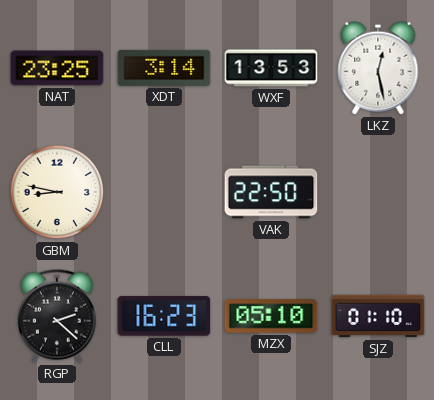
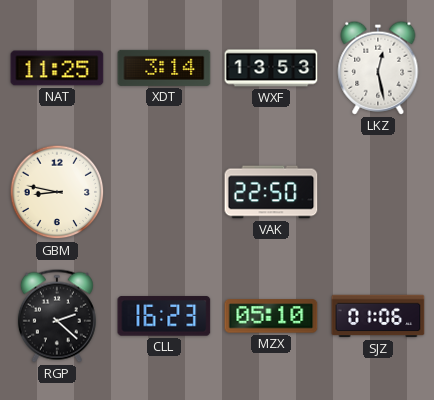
NAT: 23:25 -> 11:25
SJZ: 01:10 -> 01:06
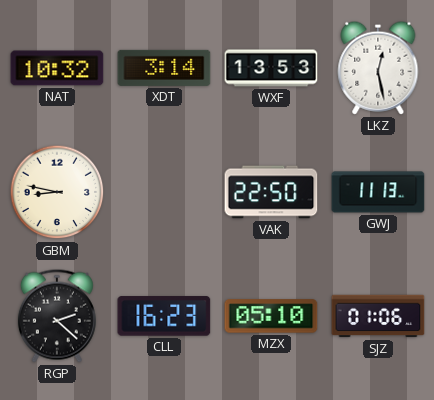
NAT: 11:25 -> 10:32
GWJ: none -> 11:13
